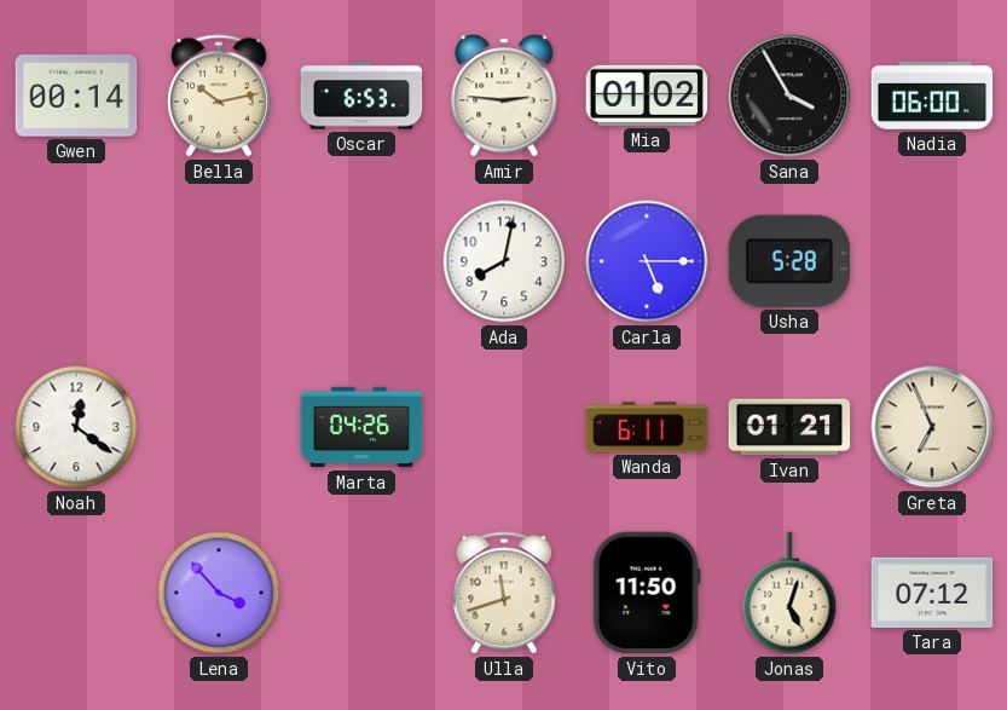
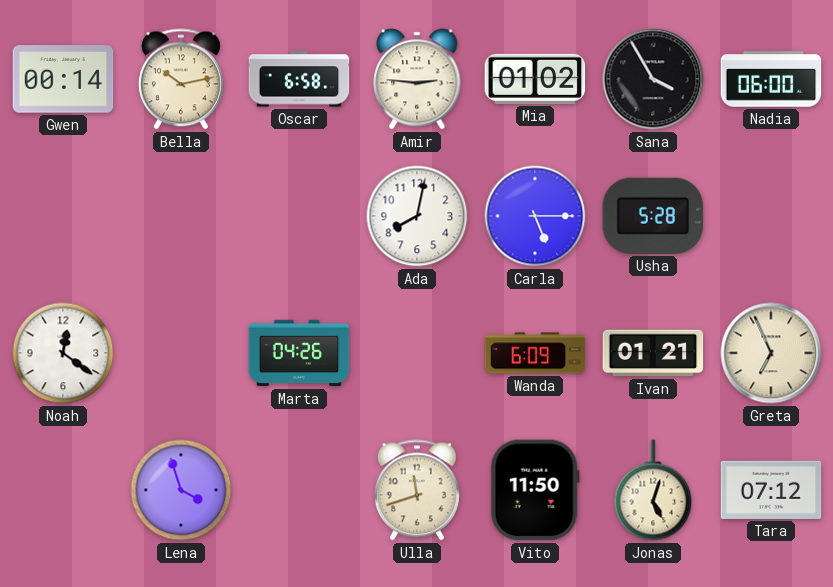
Oscar: 6:53 -> 6:58
Wanda: 6:11 -> 6:09
Lena: 3:53 -> 3:57
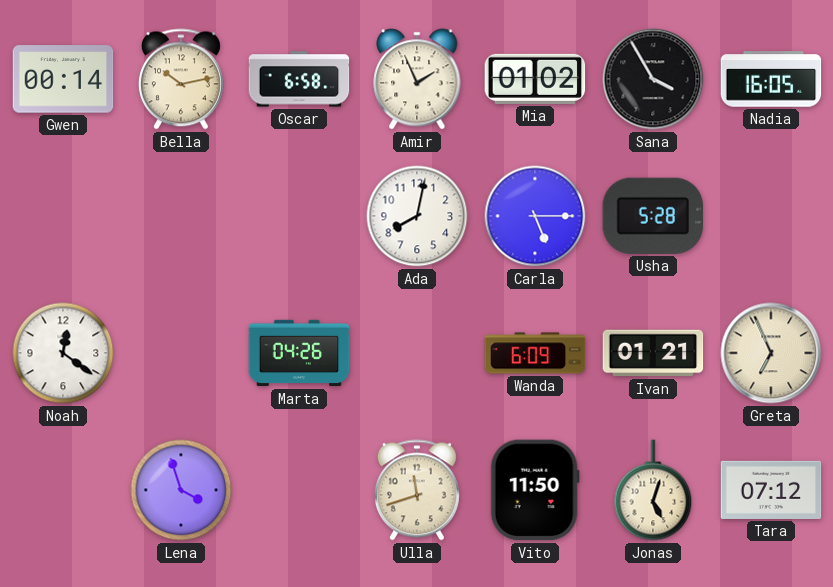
Amir: 2:46 -> 1:56
Nadia: 06:00 -> 16:05
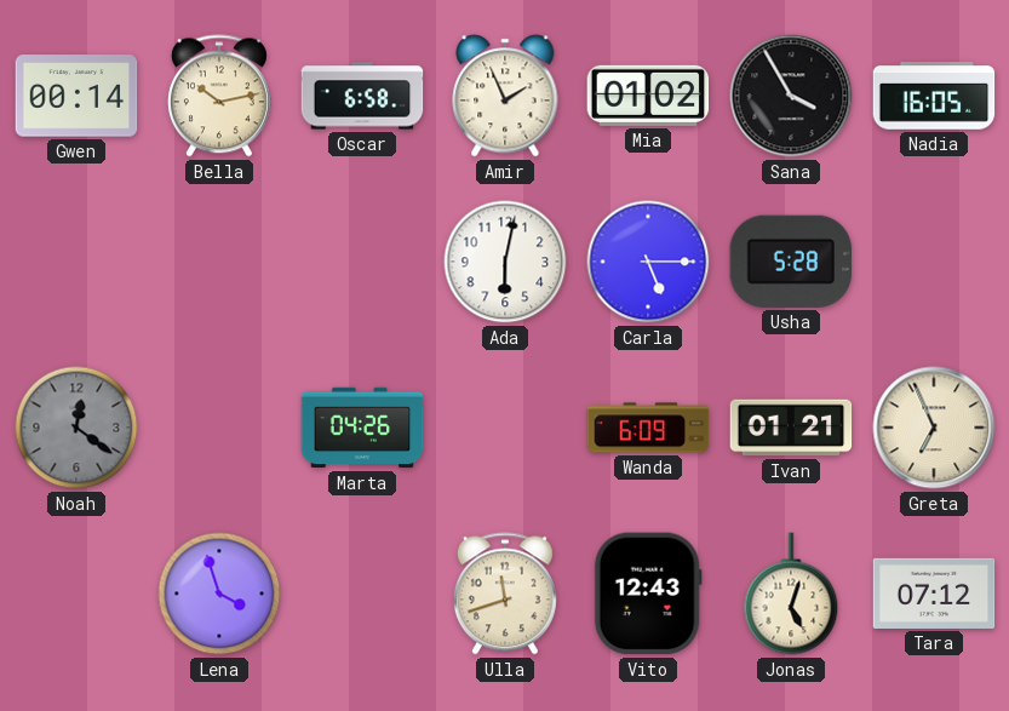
Ada: 8:02 -> 6:02
Noah dial: white -> grey
Vito: 11:50 -> 12:43
